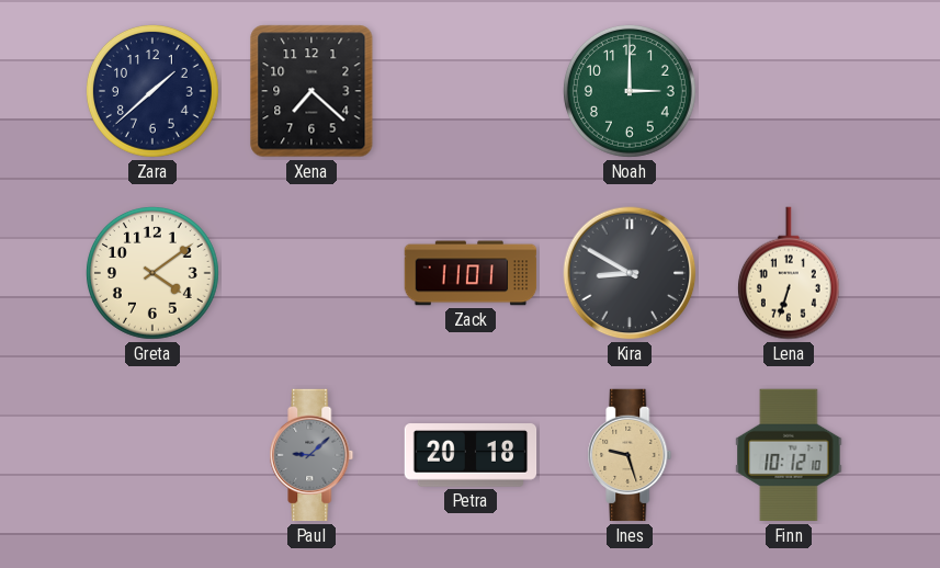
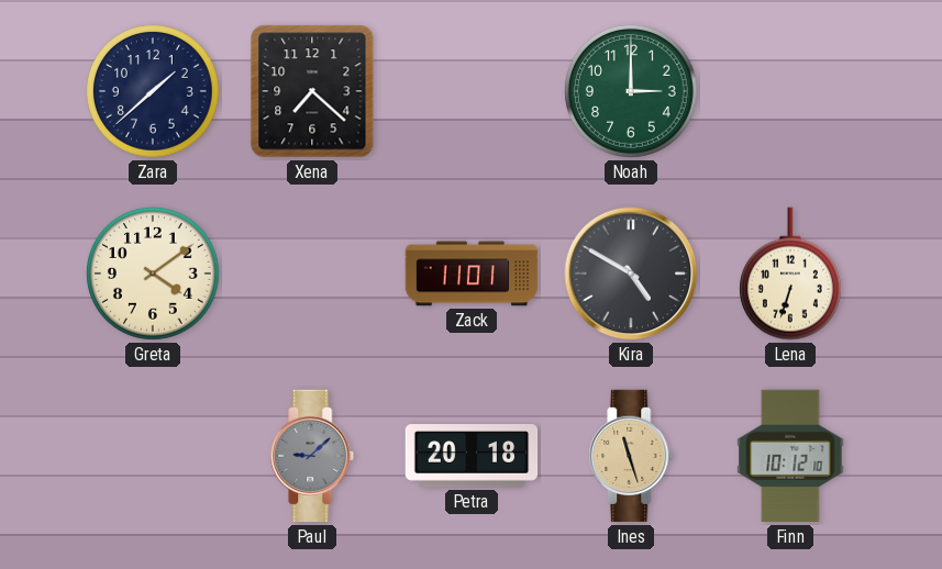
Kira: 8:50 -> 4:50
Ines: 9:27 -> 11:27
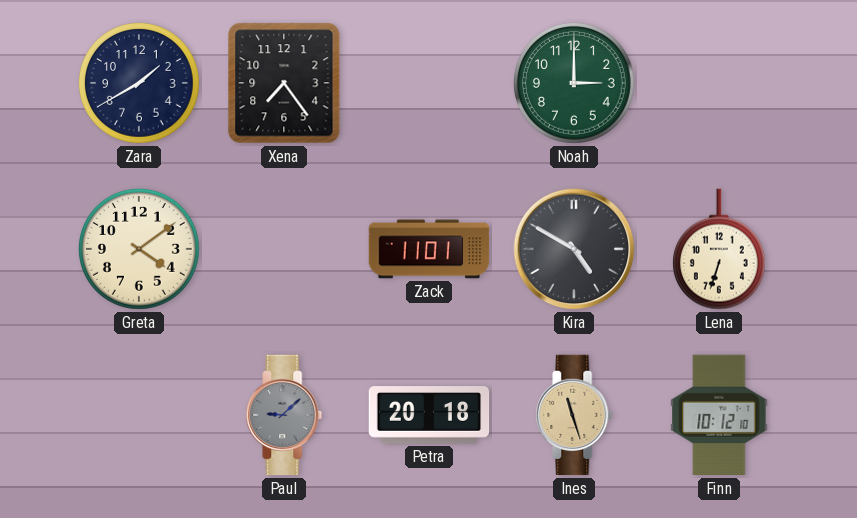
Zara: 1:38 -> 1:40
Xena: 7:22 -> 7:24
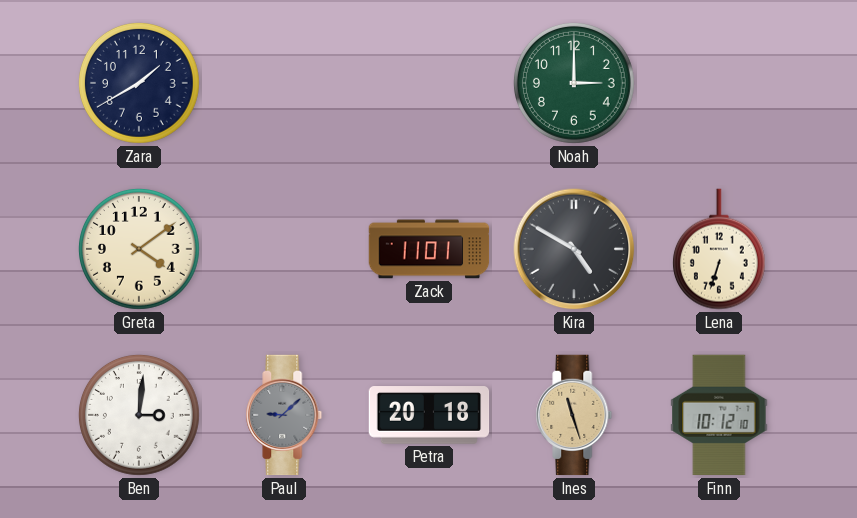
Xena: 7:24 -> none
Ben: none -> 3:01
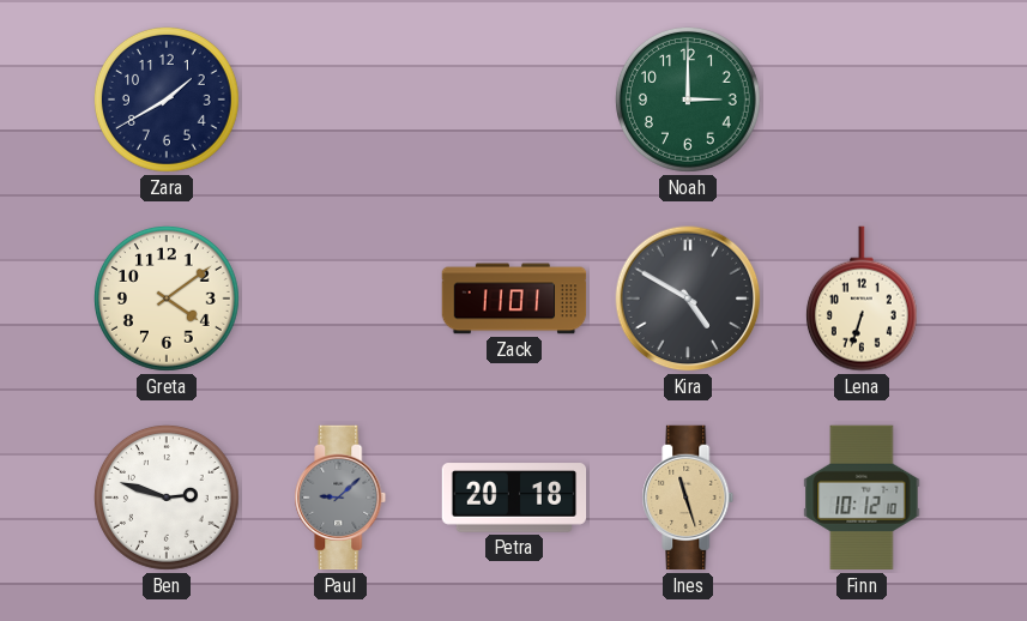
Ben: 3:01 -> 2:48
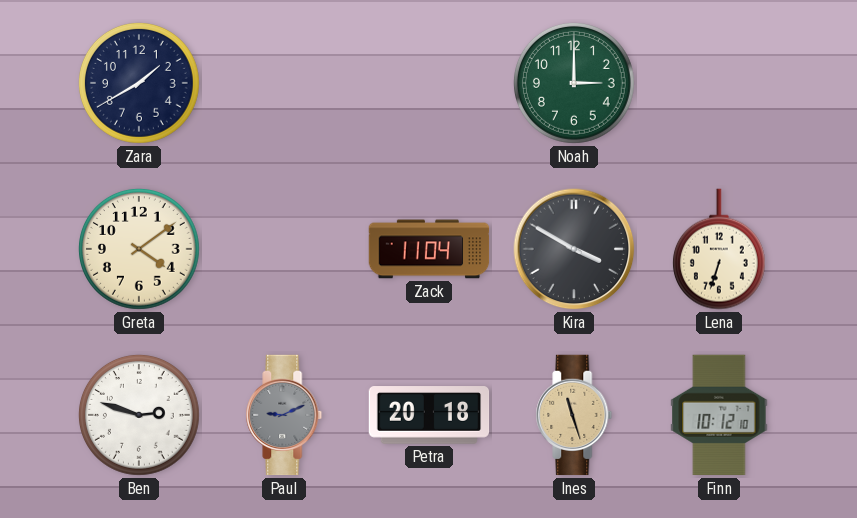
Zack: 11:01 -> 11:04
Kira: 4:50 -> 3:50
Paul: 9:08 -> 9:11
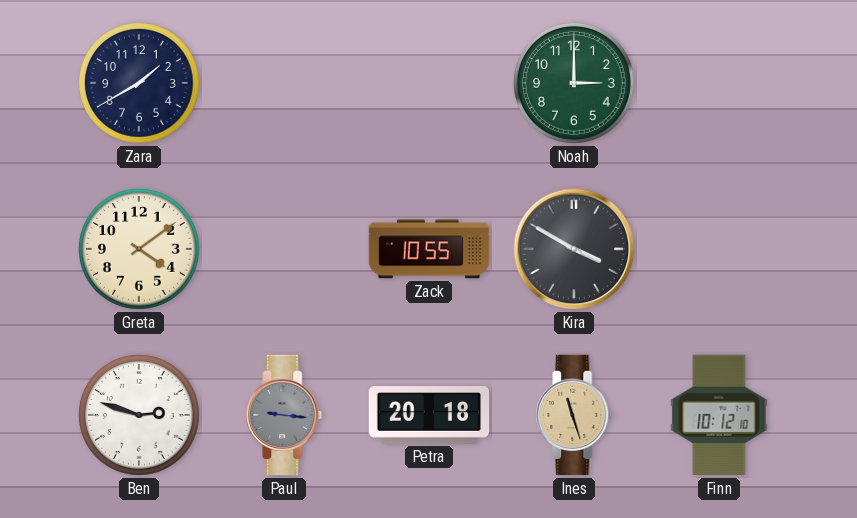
Zack: 11:04 -> 10:55
Lena: 6:33 -> none
Paul: 9:11 -> 9:16
